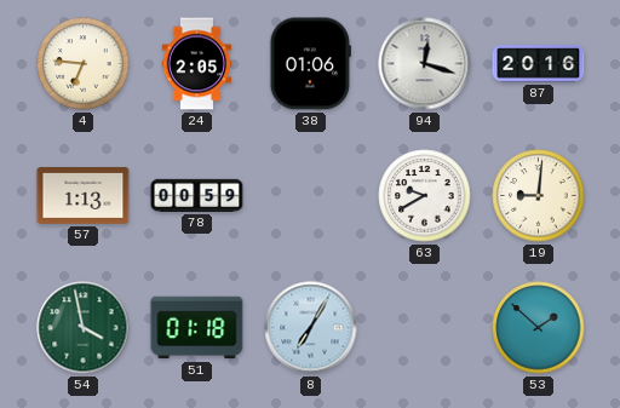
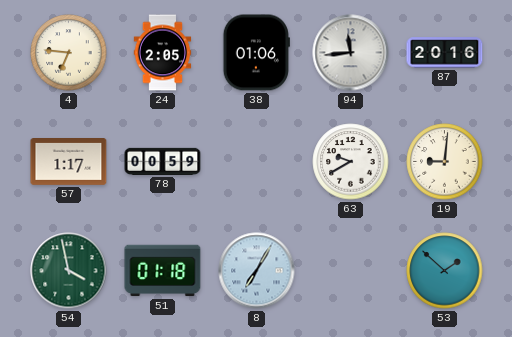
94: 12:18 -> 11:44
57: 1:13 -> 1:17
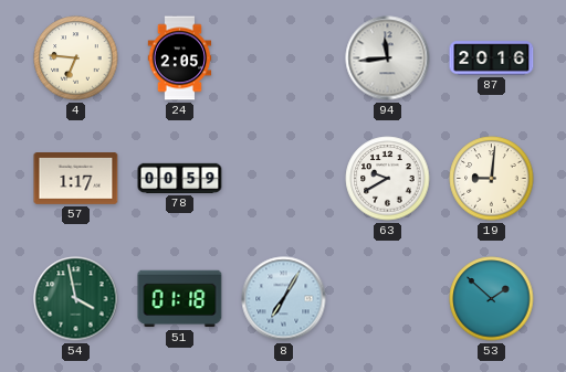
38: 01:06 -> none
